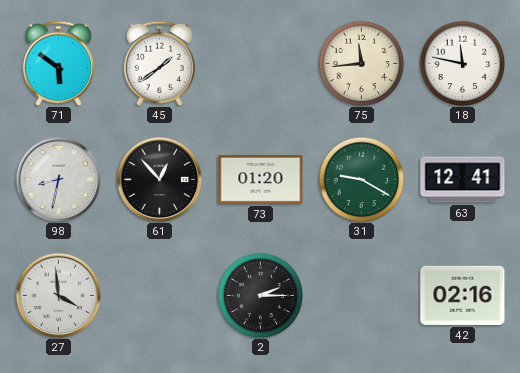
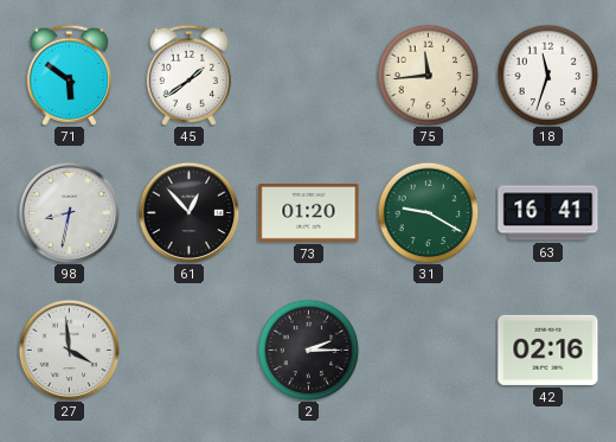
18: 11:47 -> 11:33
63: 12:41 -> 16:41
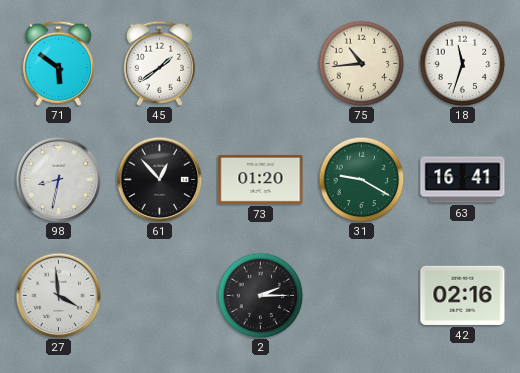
75: 11:44 -> 10:44
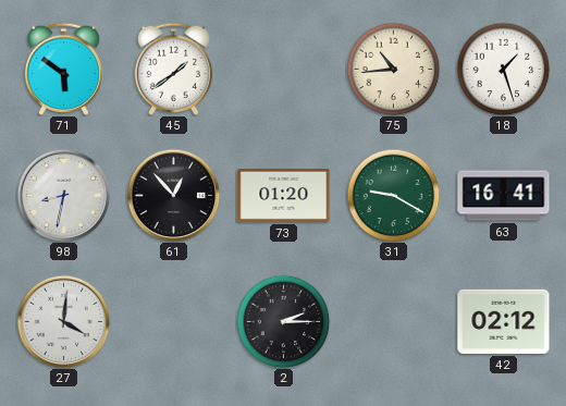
18: 11:33 -> 1:27
27: 3:59 -> 4:01
42: 02:16 -> 02:12
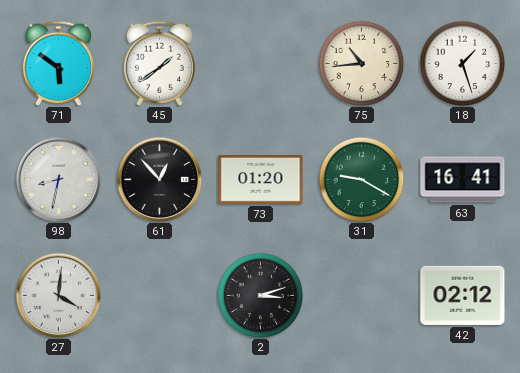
2: 2:15 -> 3:12
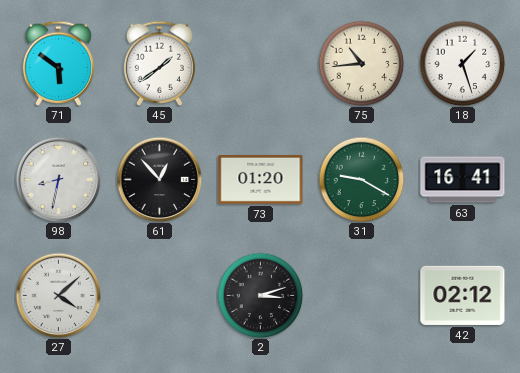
27: 4:01 -> 4:08
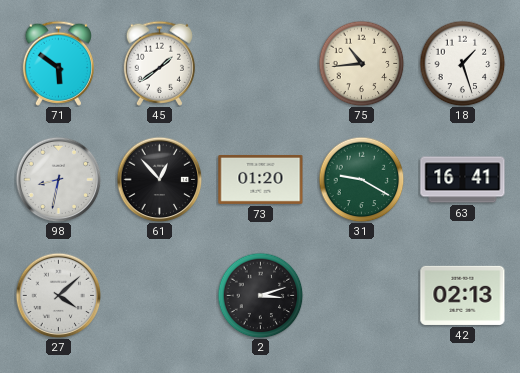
42: 02:12 -> 02:13
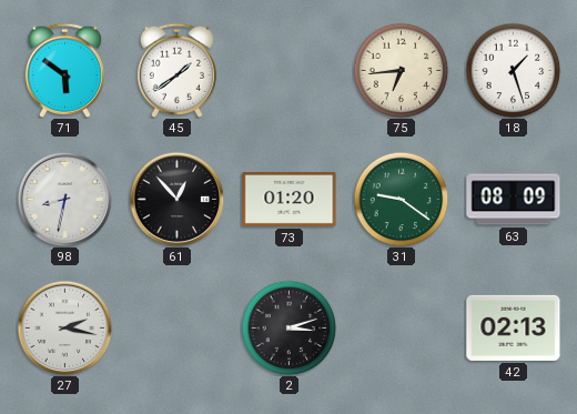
75: 10:44 -> 6:44
31: 9:20 -> 9:21
63: 16:41 -> 08:09
27: 4:08 -> 2:17
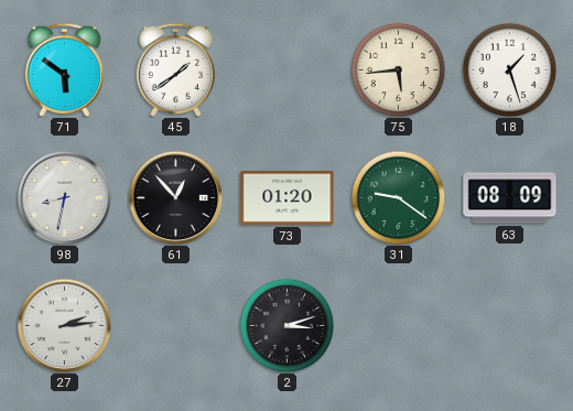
75: 6:44 -> 5:44
27: 2:17 -> 2:14
42: 02:13 -> none
